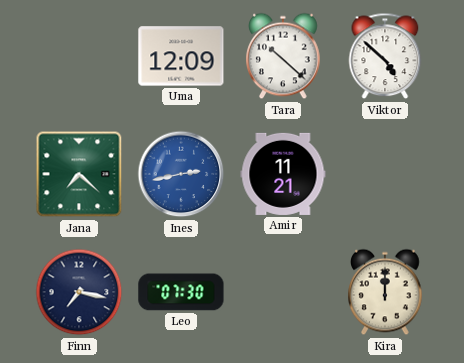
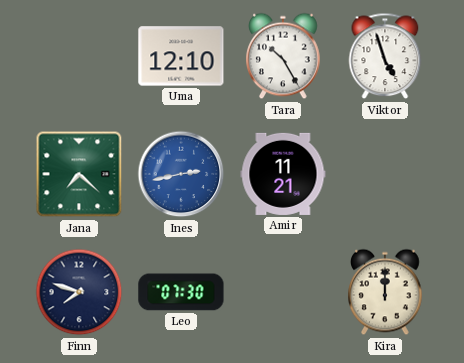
Uma: 12:09 -> 12:10
Tara: 10:22 -> 10:25
Viktor: 4:52 -> 4:57
Finn: 7:17 -> 7:48
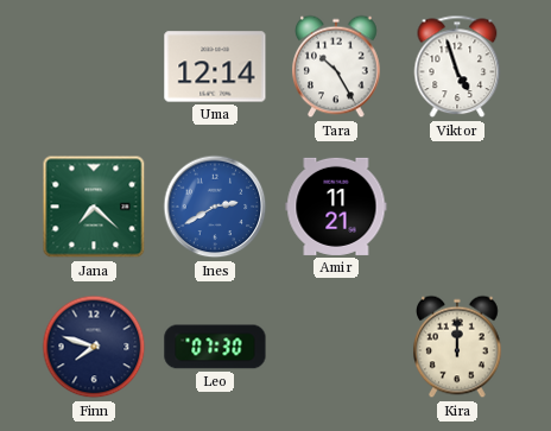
Uma: 12:10 -> 12:14
Ines: 2:43 -> 2:40
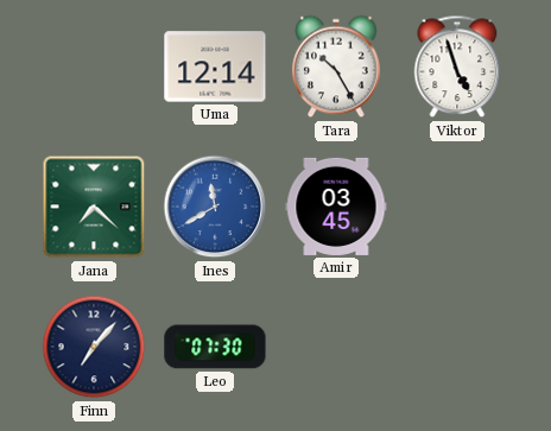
Ines: 2:40 -> 11:40
Amir: 11:21 -> 03:45
Finn: 7:48 -> 7:07
Kira: 12:00 -> none
